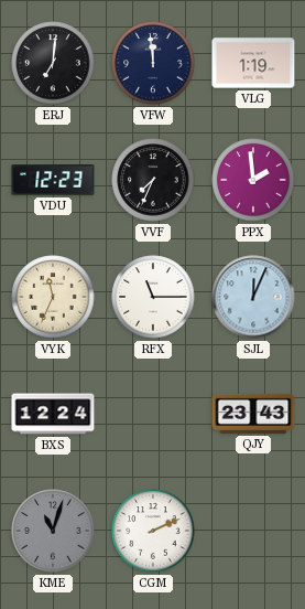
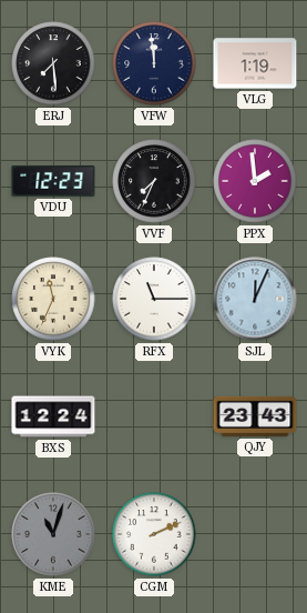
ERJ: 7:01 -> 7:29
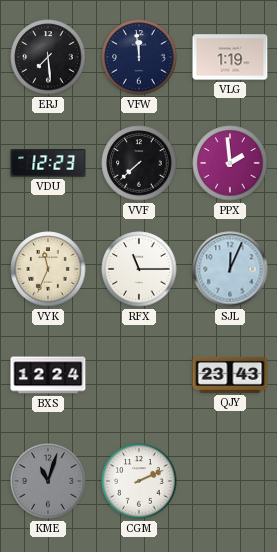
VVF: 7:34 -> 7:38
